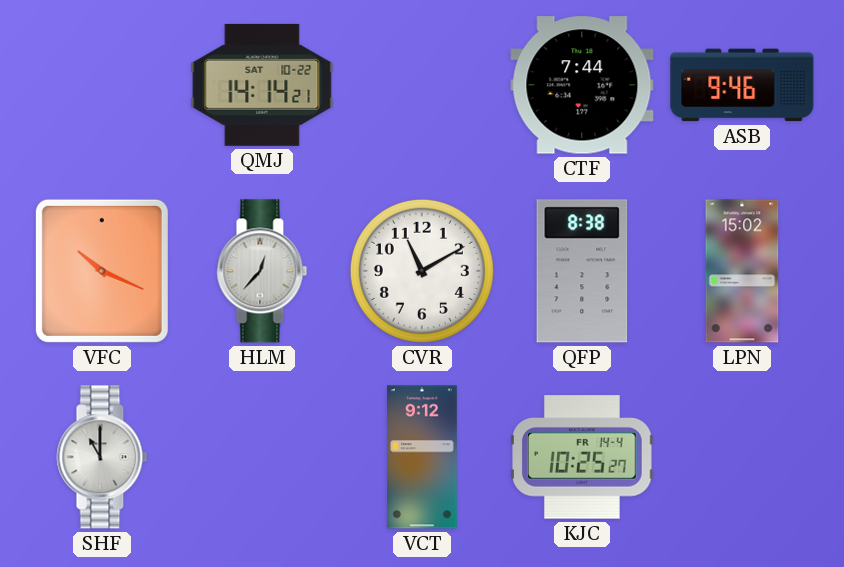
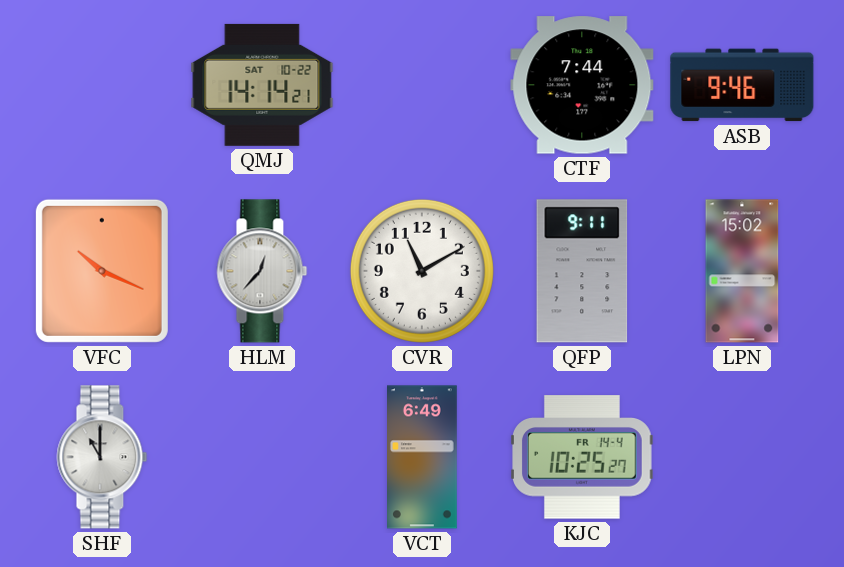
QFP: 8:38 -> 9:11
VCT: 9:12 -> 6:49
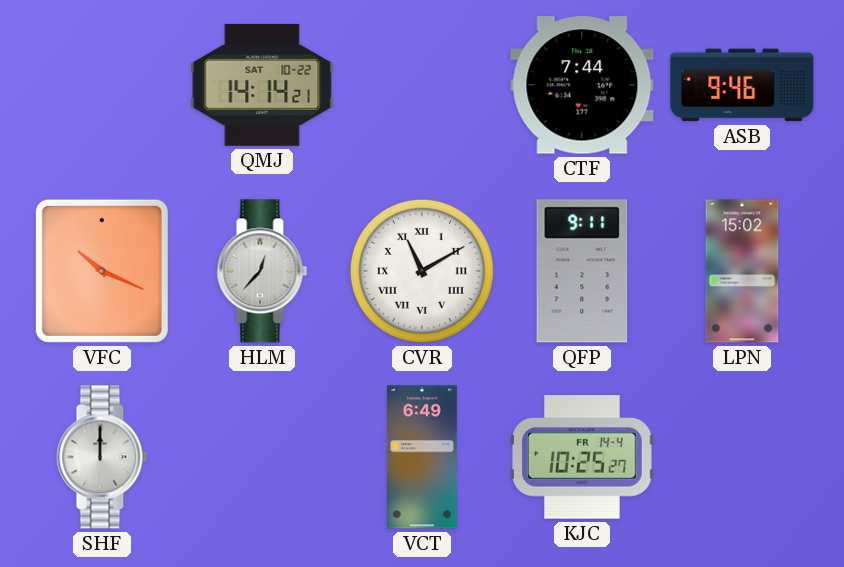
CVR numerals: Arabic -> Roman
SHF: 11:00 -> 12:00
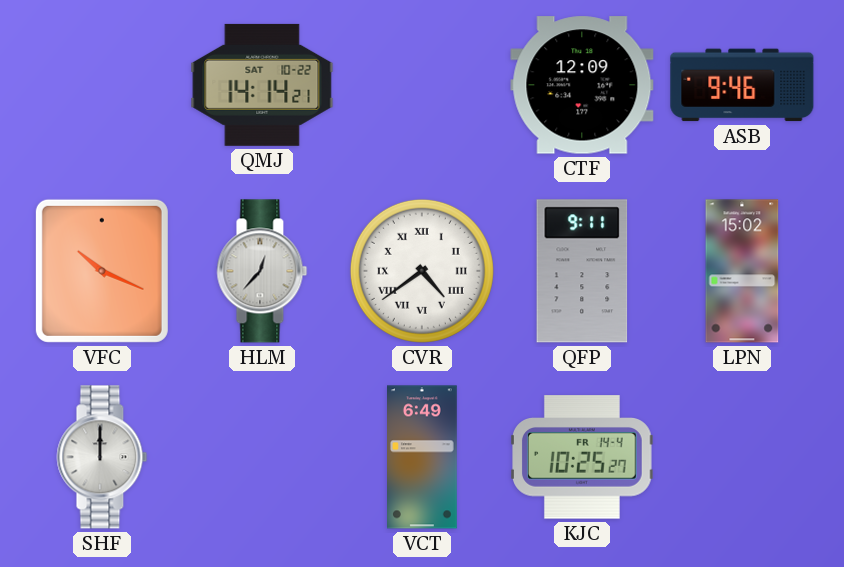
CTF: 7:44 -> 12:09
CVR: 11:10 -> 4:39
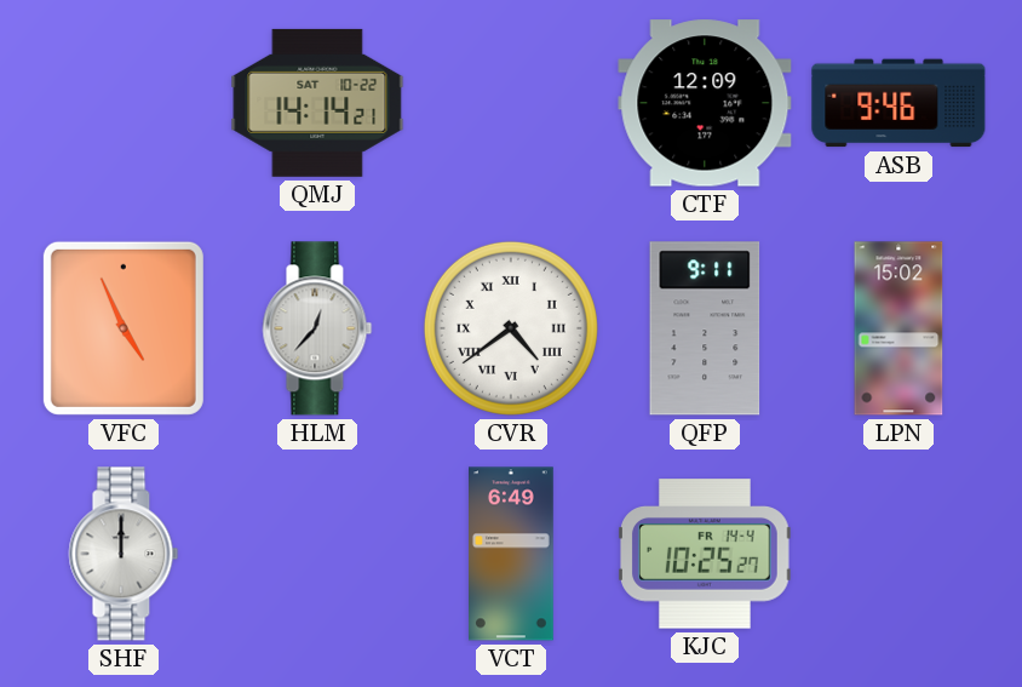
VFC: 10:19 -> 4:56
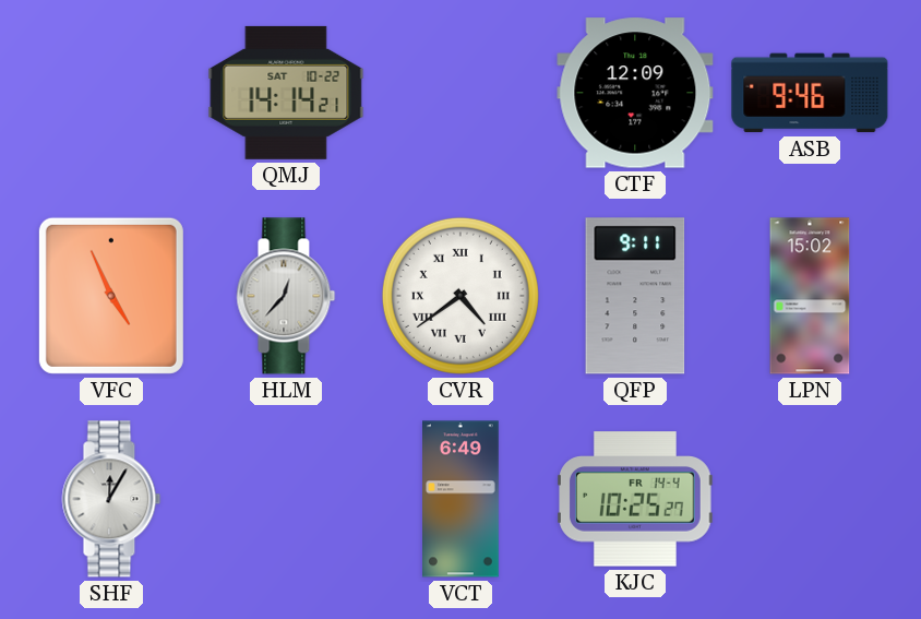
SHF: 12:00 -> 12:05
